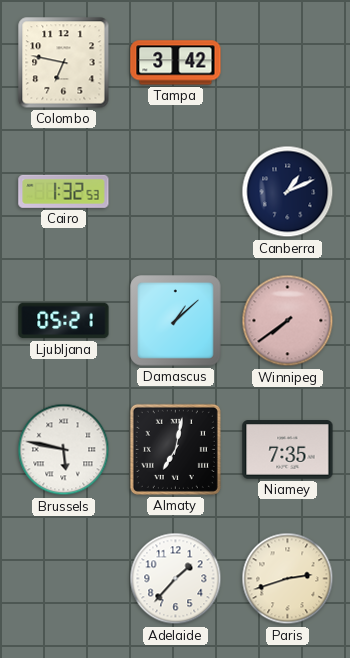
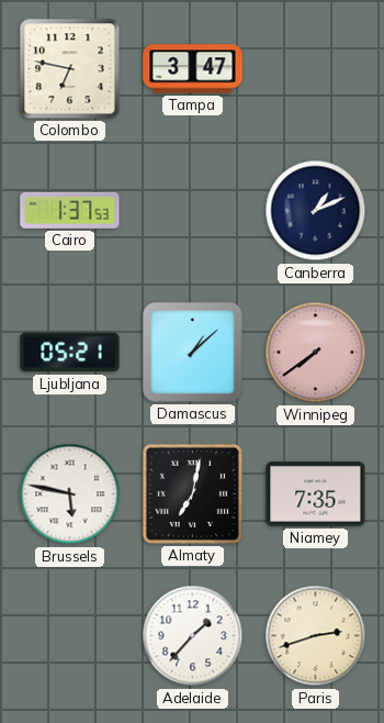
Tampa: 3:42 -> 3:47
Cairo: 1:32 -> 1:37
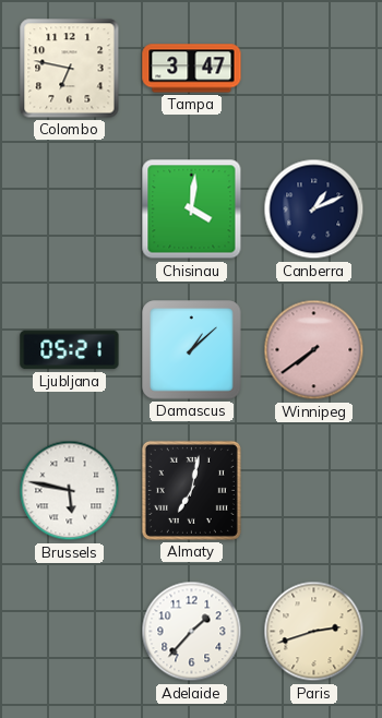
Cairo: 1:37 -> none
Chisinau: none -> 4:01
Niamey: 7:35 -> none
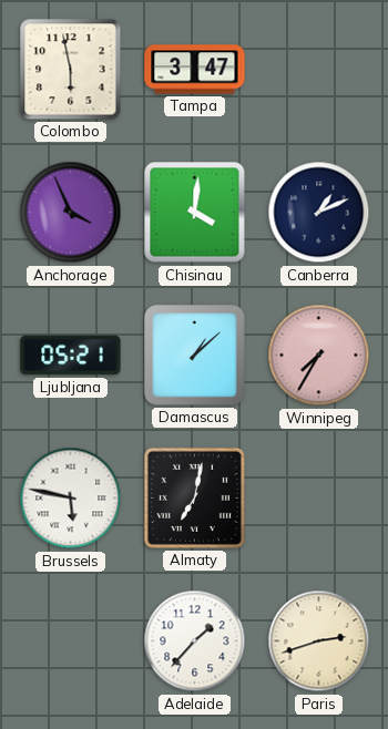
Colombo: 6:47 -> 5:58
Anchorage: none -> 3:56
Winnipeg: 7:39 -> 7:35
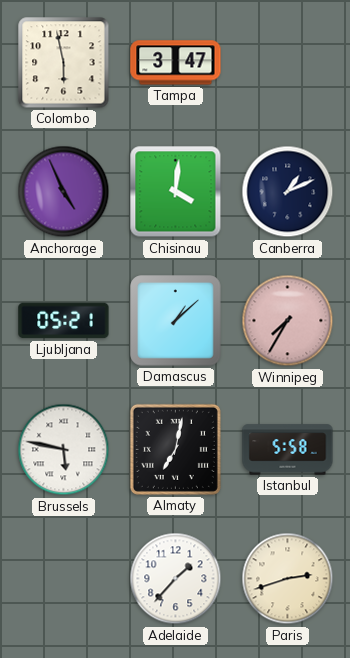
Anchorage: 3:56 -> 4:56
Istanbul: none -> 5:58
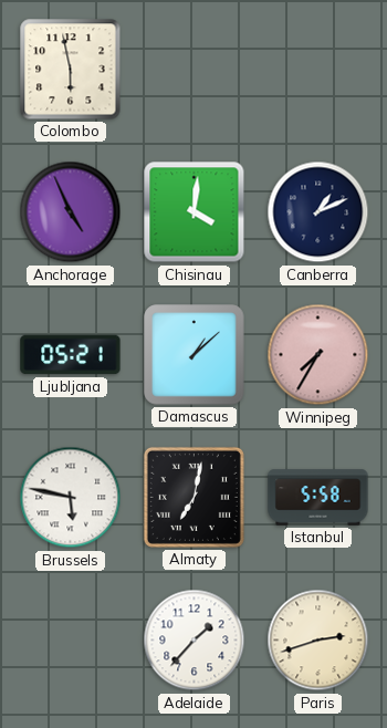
Tampa: 3:47 -> none
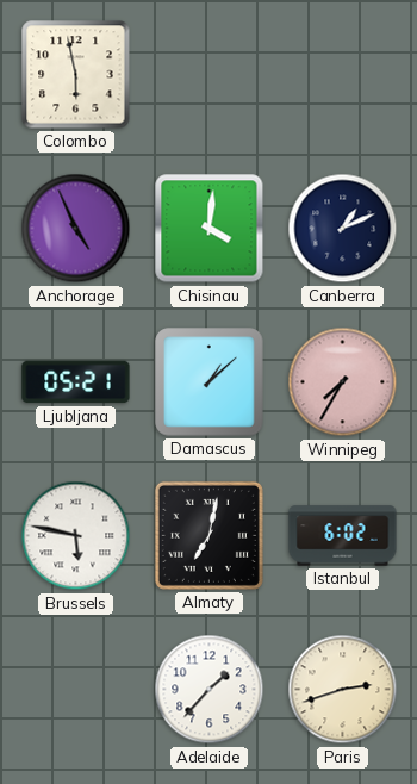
Istanbul: 5:58 -> 6:02
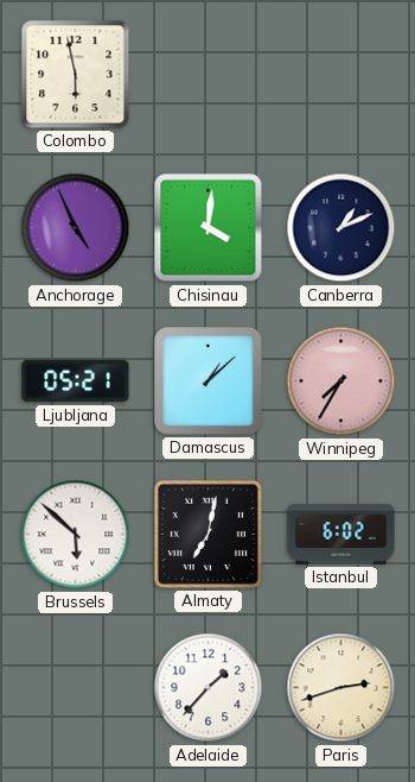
Brussels: 5:47 -> 5:52
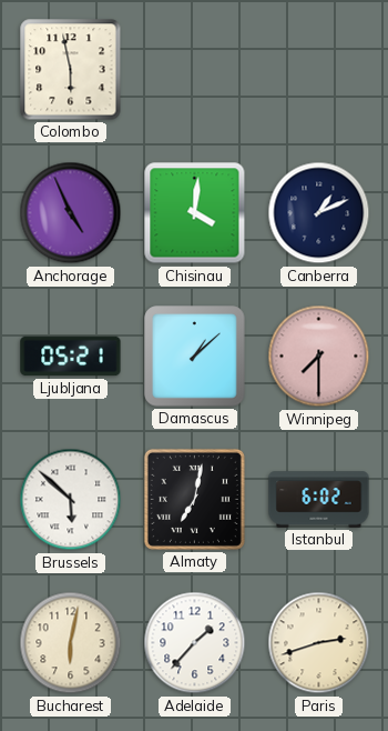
Winnipeg: 7:35 -> 7:30
Bucharest: none -> 6:02
